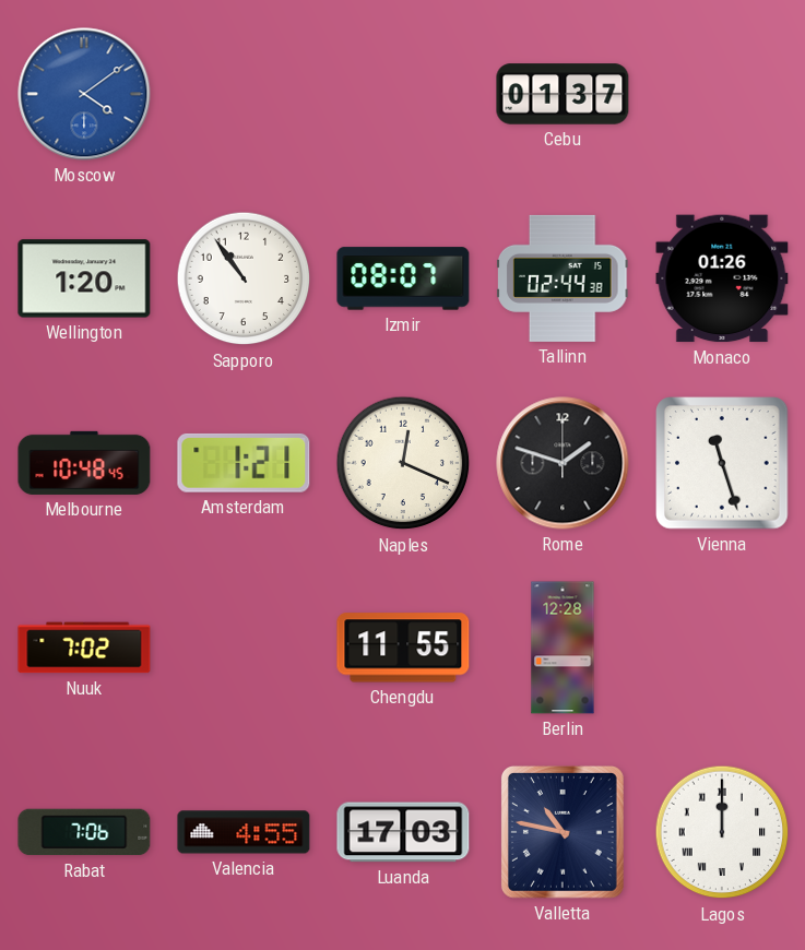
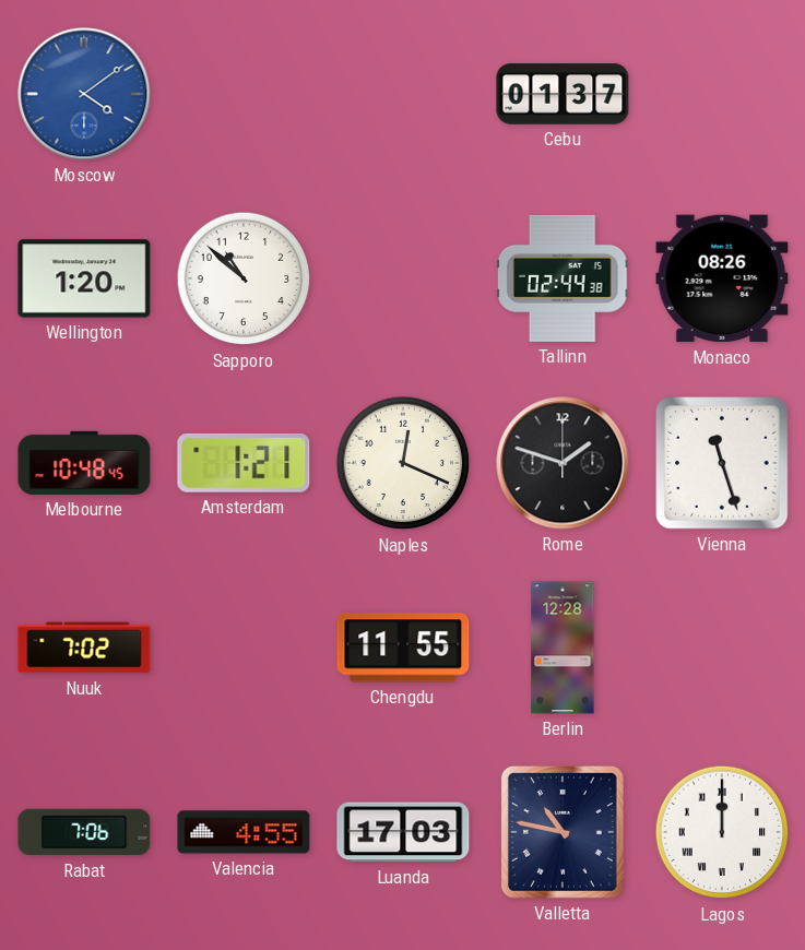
Sapporo: 10:54 -> 10:52
Izmir: 08:07 -> none
Monaco: 01:26 -> 08:26
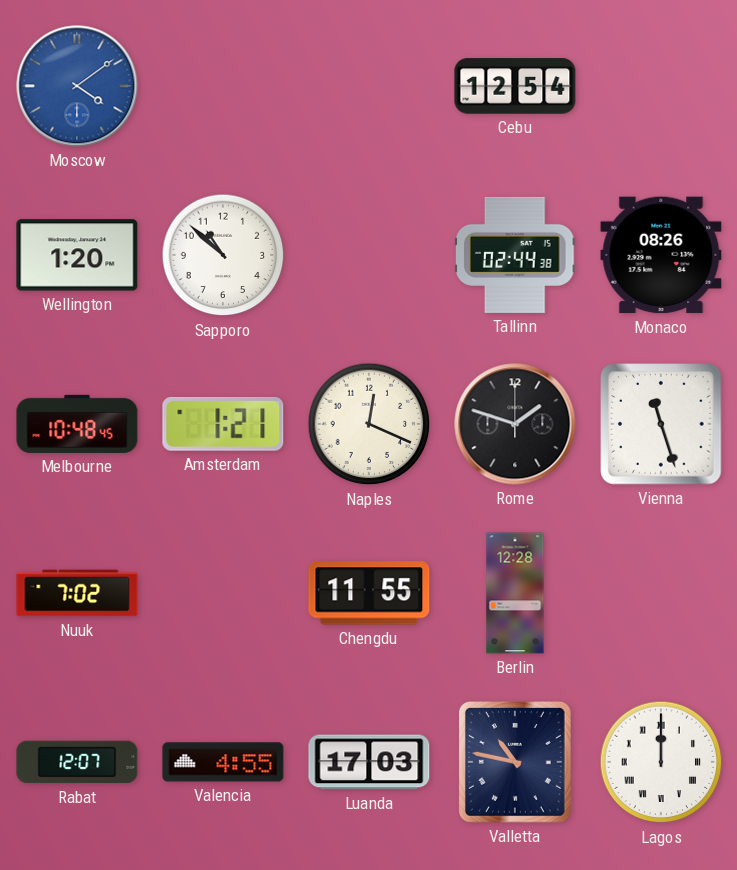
Cebu: 01:37 -> 12:54
Rabat: 7:06 -> 12:07
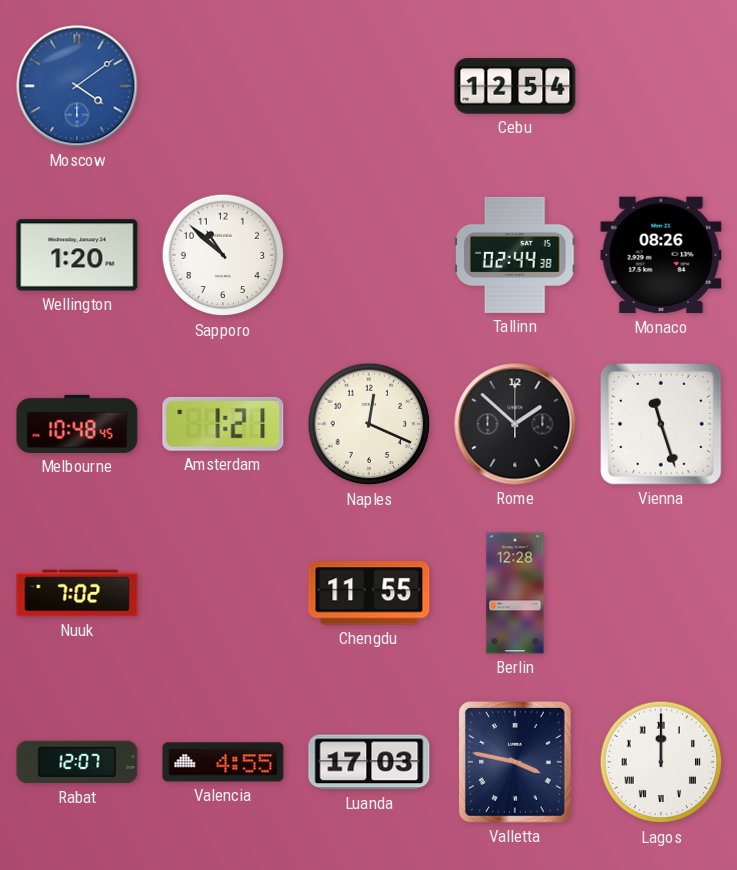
Rome: 1:48 -> 1:52
Valletta: 10:47 -> 3:47
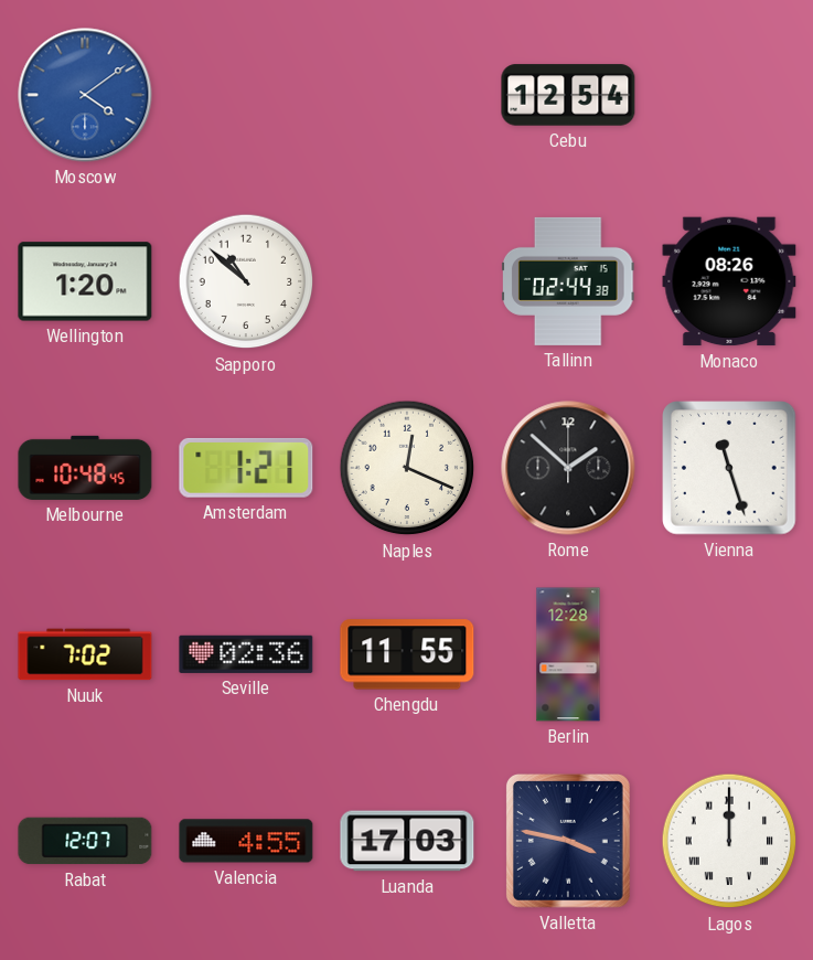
Seville: none -> 02:36
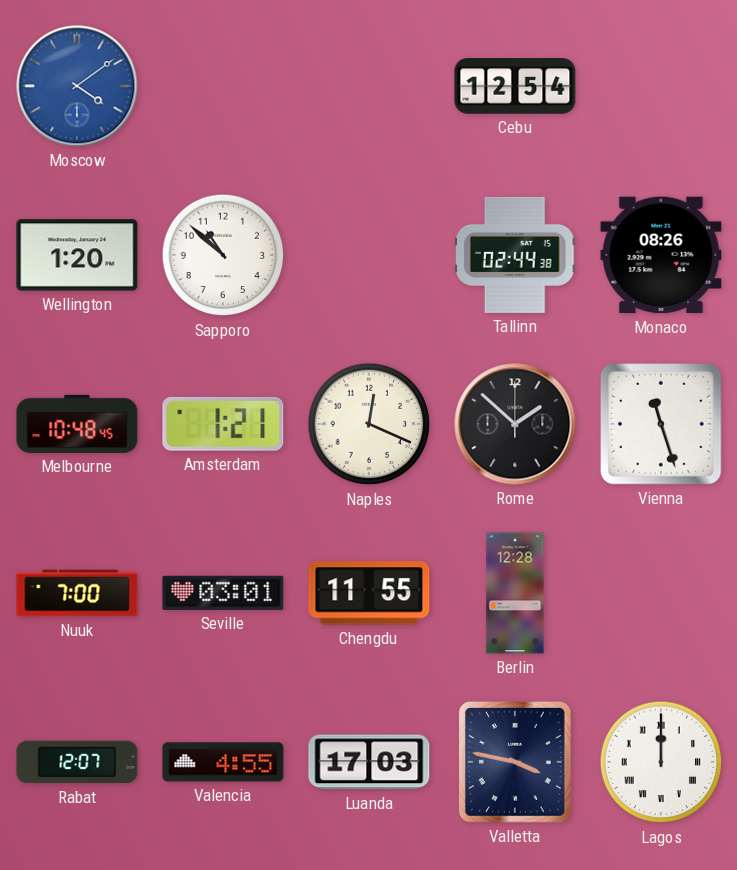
Nuuk: 7:02 -> 7:00
Seville: 02:36 -> 03:01
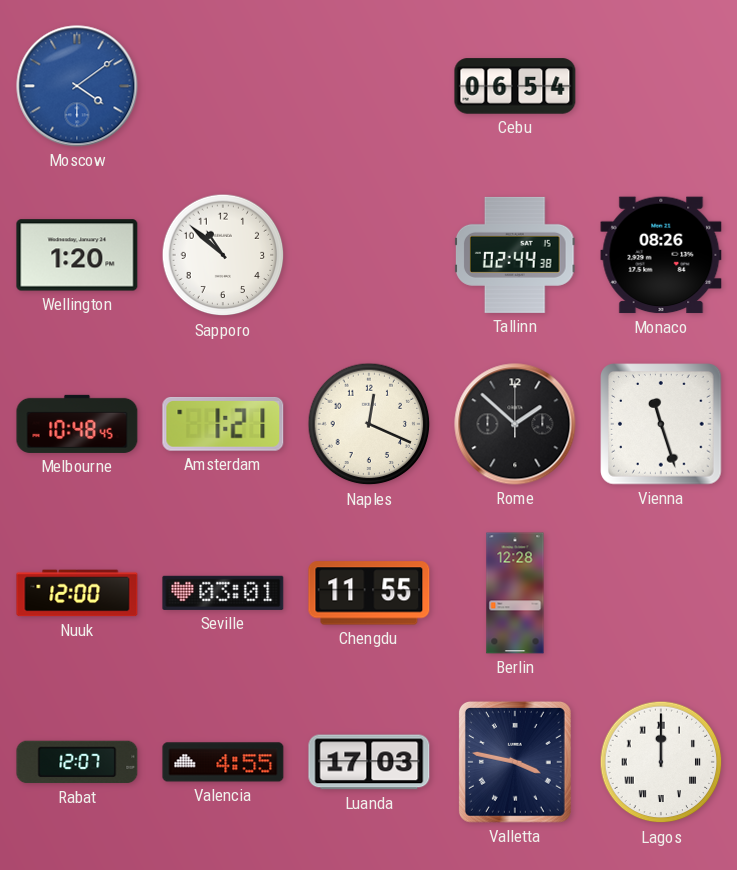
Cebu: 12:54 -> 06:54
Nuuk: 7:00 -> 12:00
